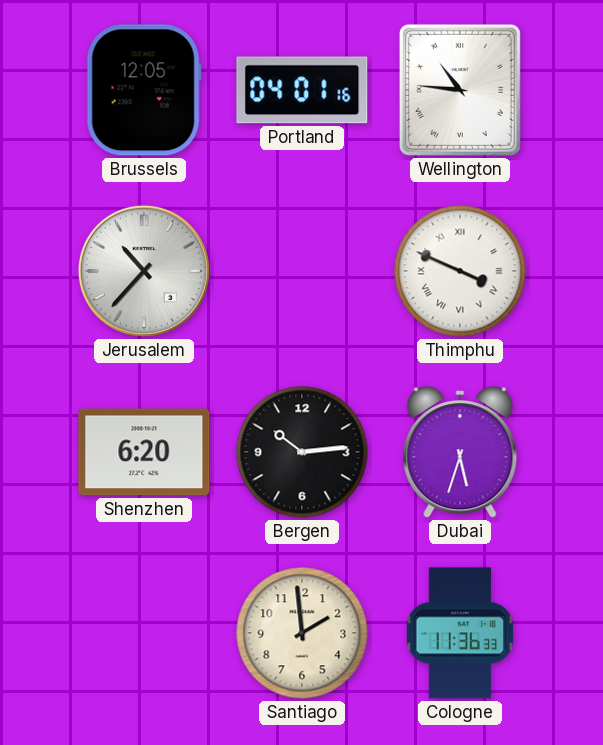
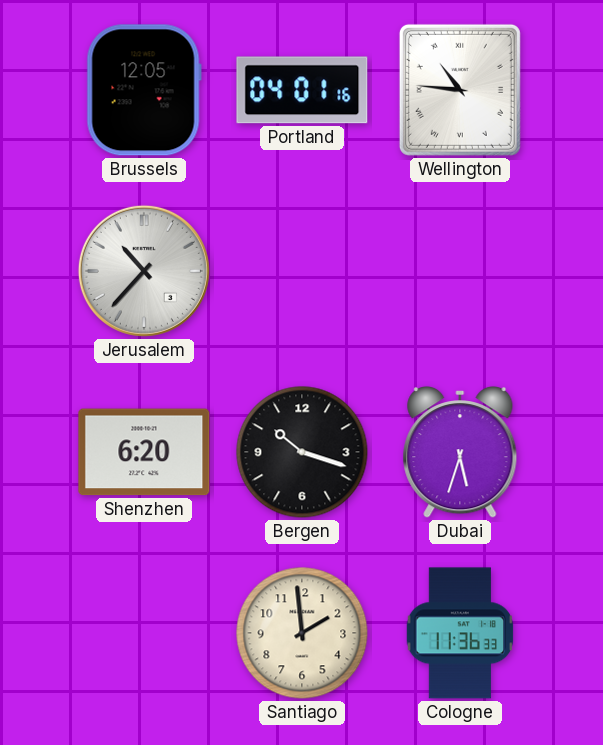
Thimphu: 3:49 -> none
Bergen: 10:14 -> 10:18
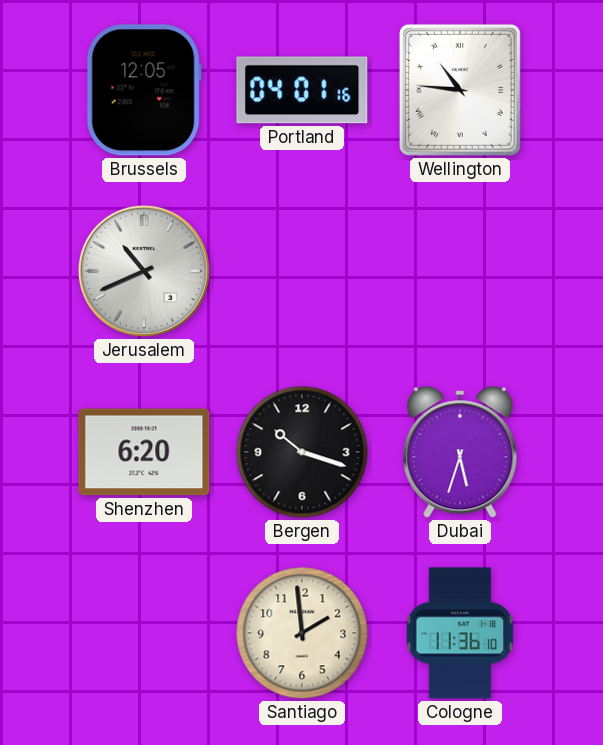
Jerusalem: 10:37 -> 10:41
Cologne: 11:36:33 -> 11:36:10
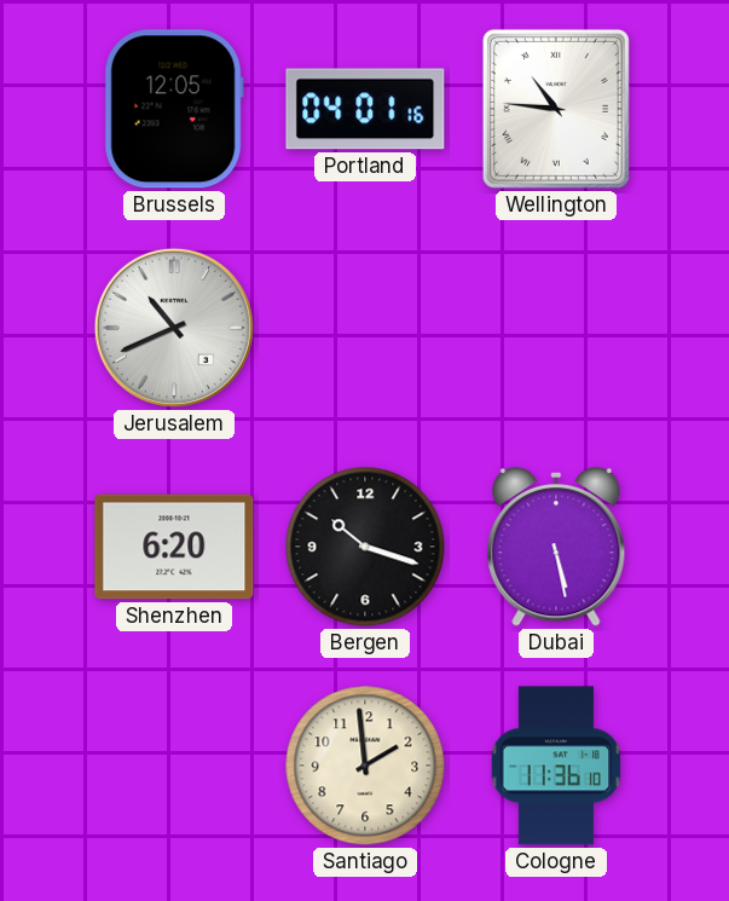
Dubai: 5:33 -> 5:28
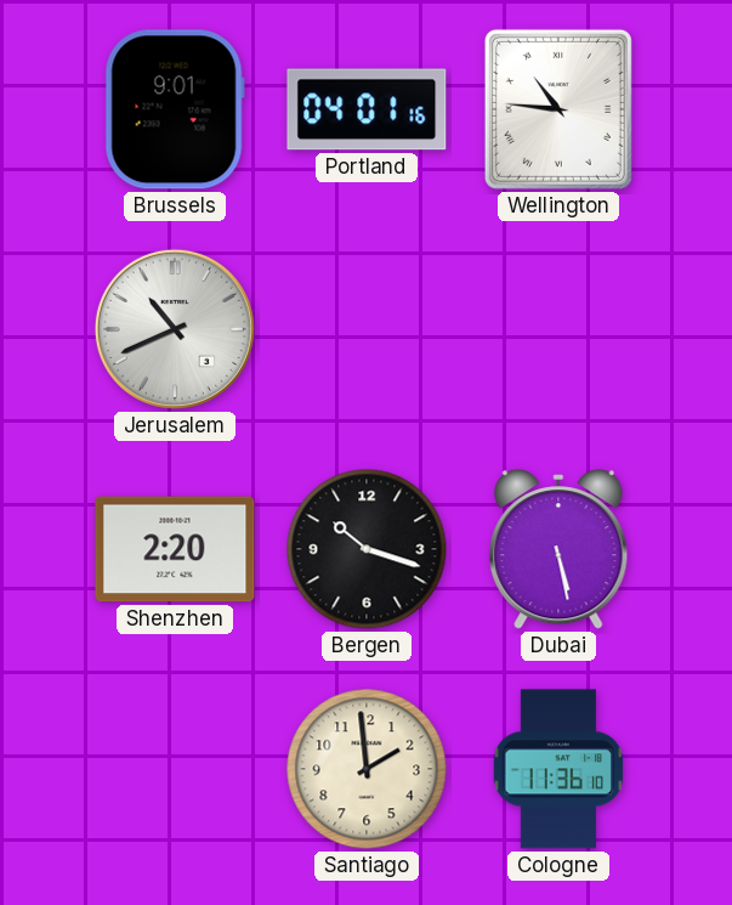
Brussels: 12:05 -> 9:01
Shenzhen: 6:20 -> 2:20
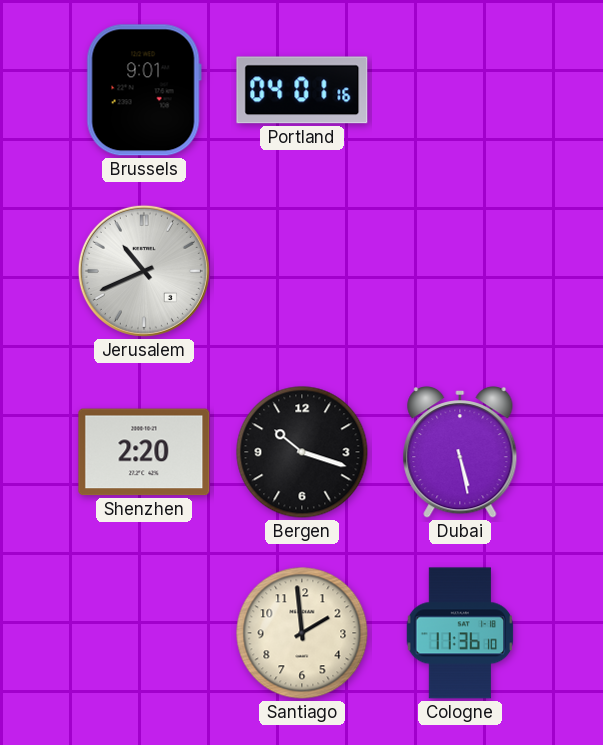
Wellington: 10:46 -> none
